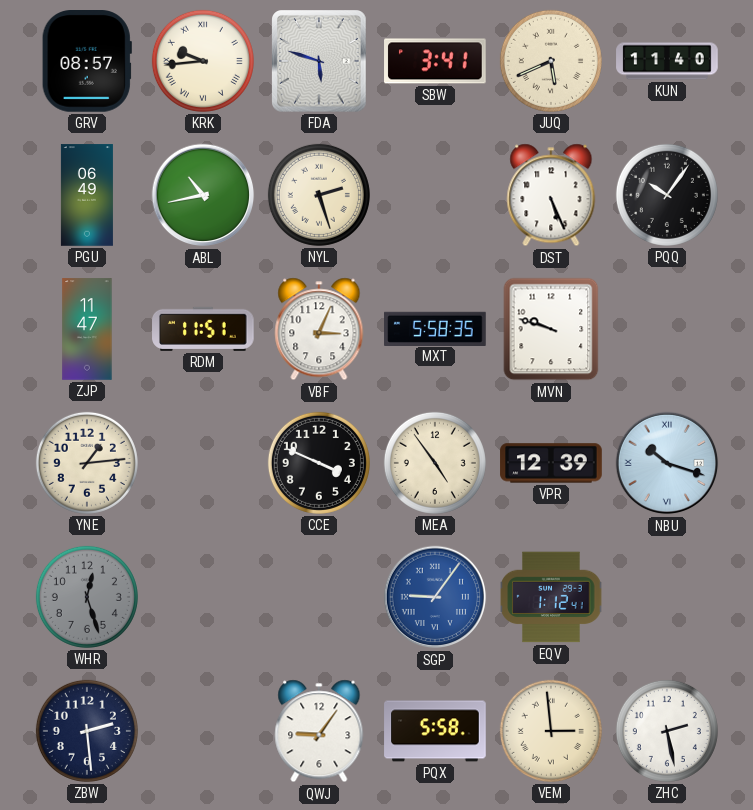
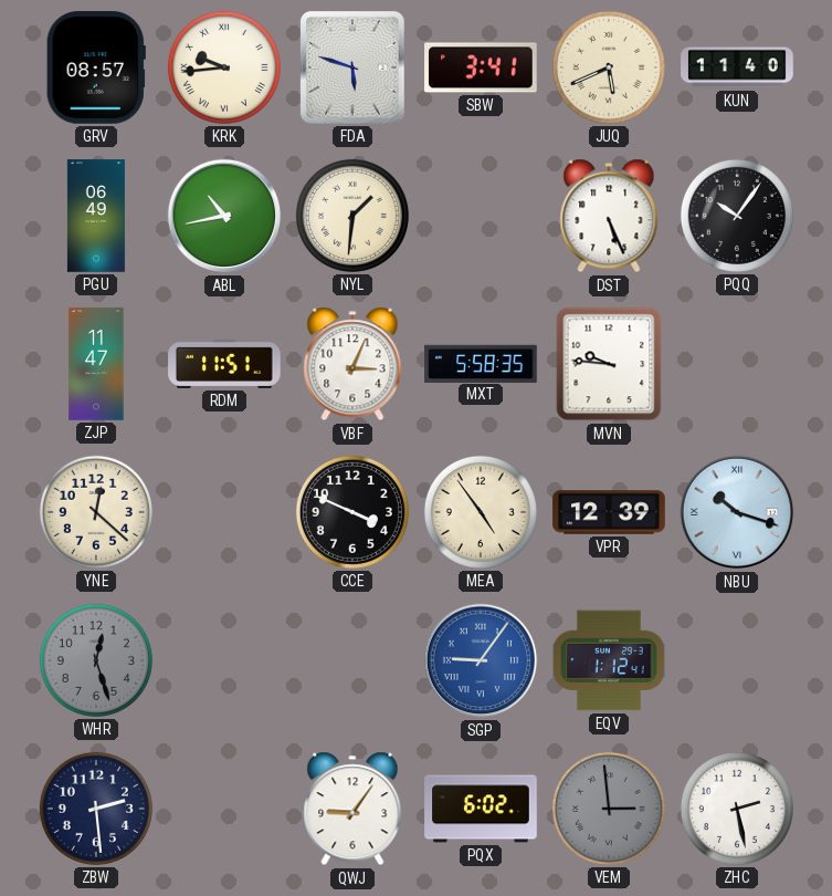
NYL: 2:27 -> 1:31
MVN: 9:48 -> 9:46
YNE: 1:14 -> 12:22
PQX: 5:58 -> 6:02
VEM dial: cream -> grey
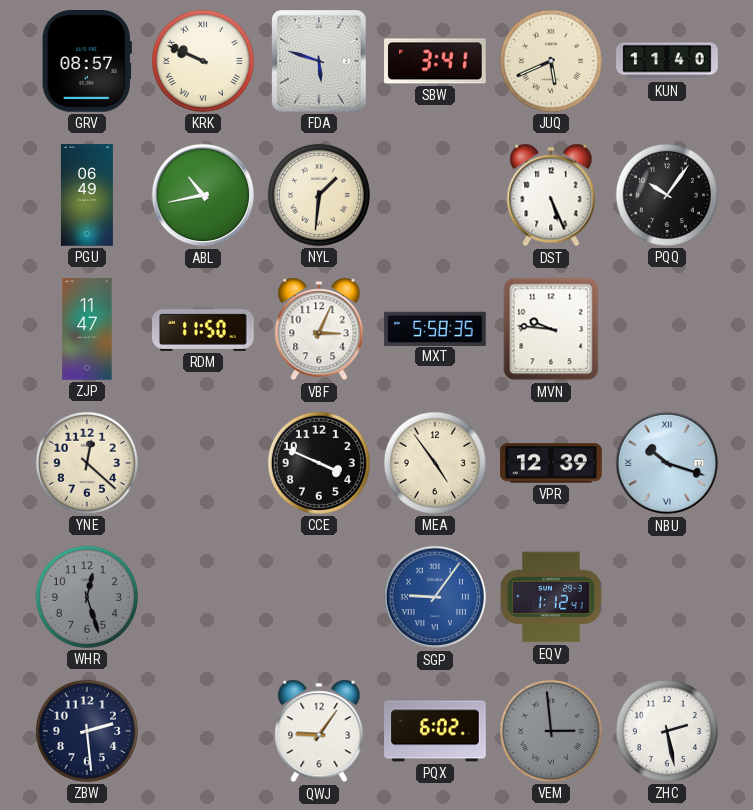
KRK: 9:44 -> 9:49
RDM: 11:51 -> 11:50
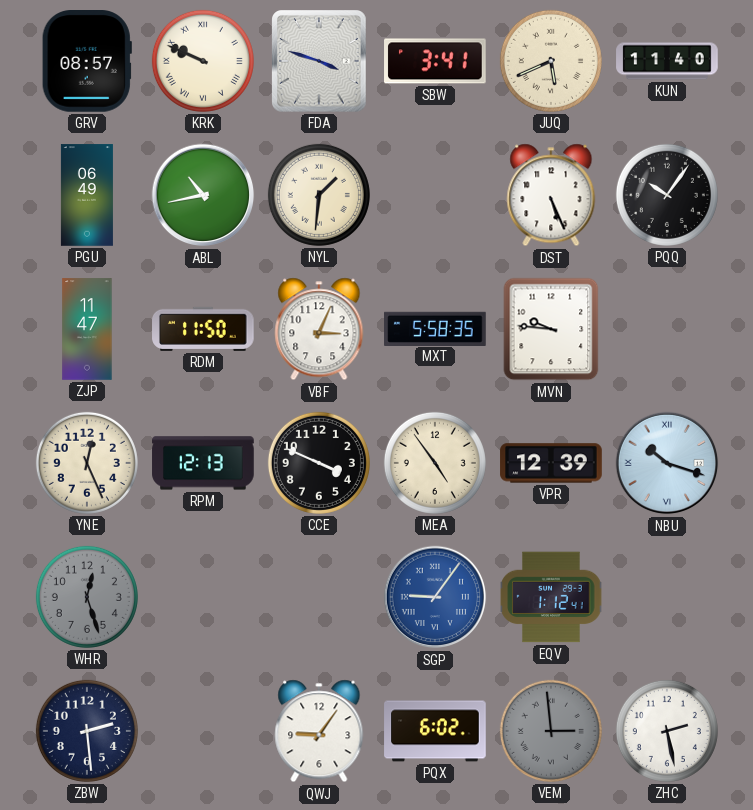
FDA: 5:48 -> 3:48
YNE: 12:22 -> 12:26
RPM: none -> 12:13
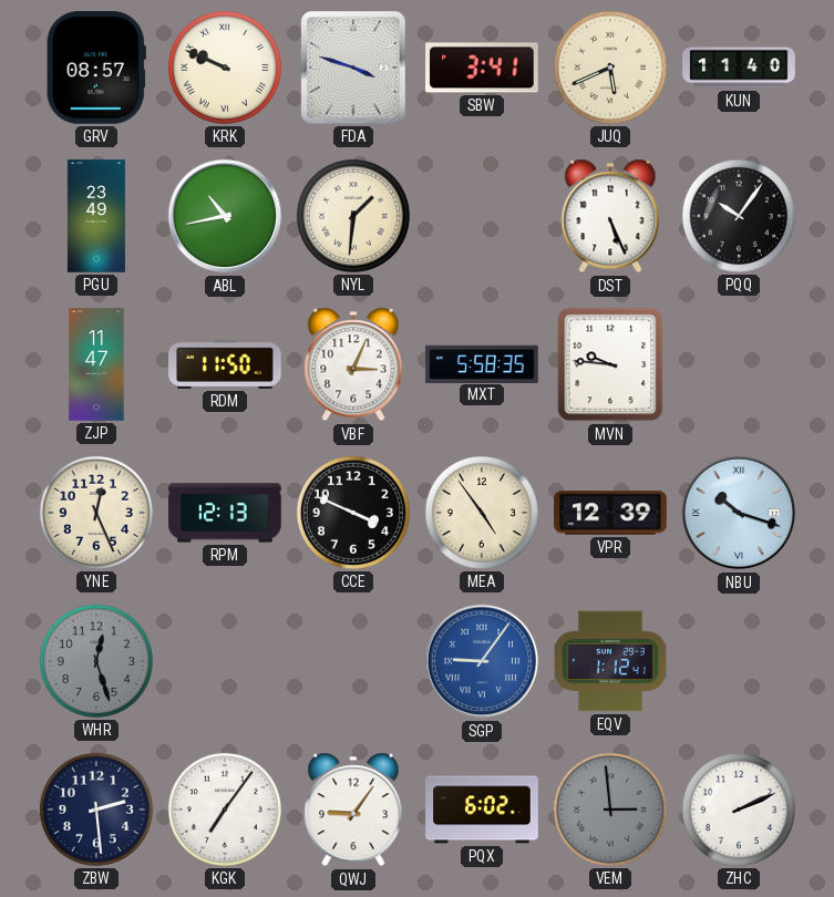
PGU: 06:49 -> 23:49
KGK: none -> 7:06
ZHC: 2:28 -> 2:11
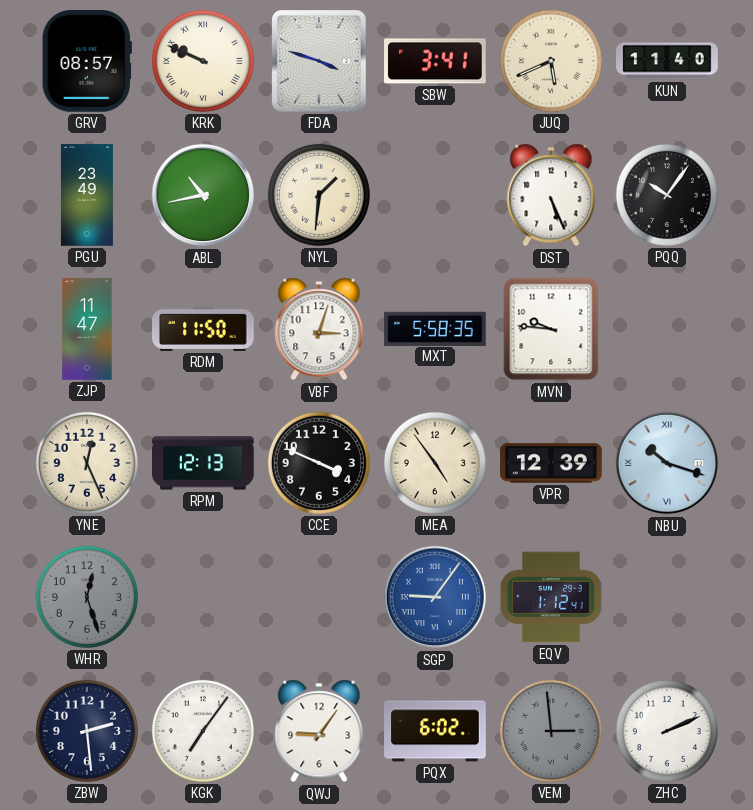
VBF: 3:04 -> 3:03
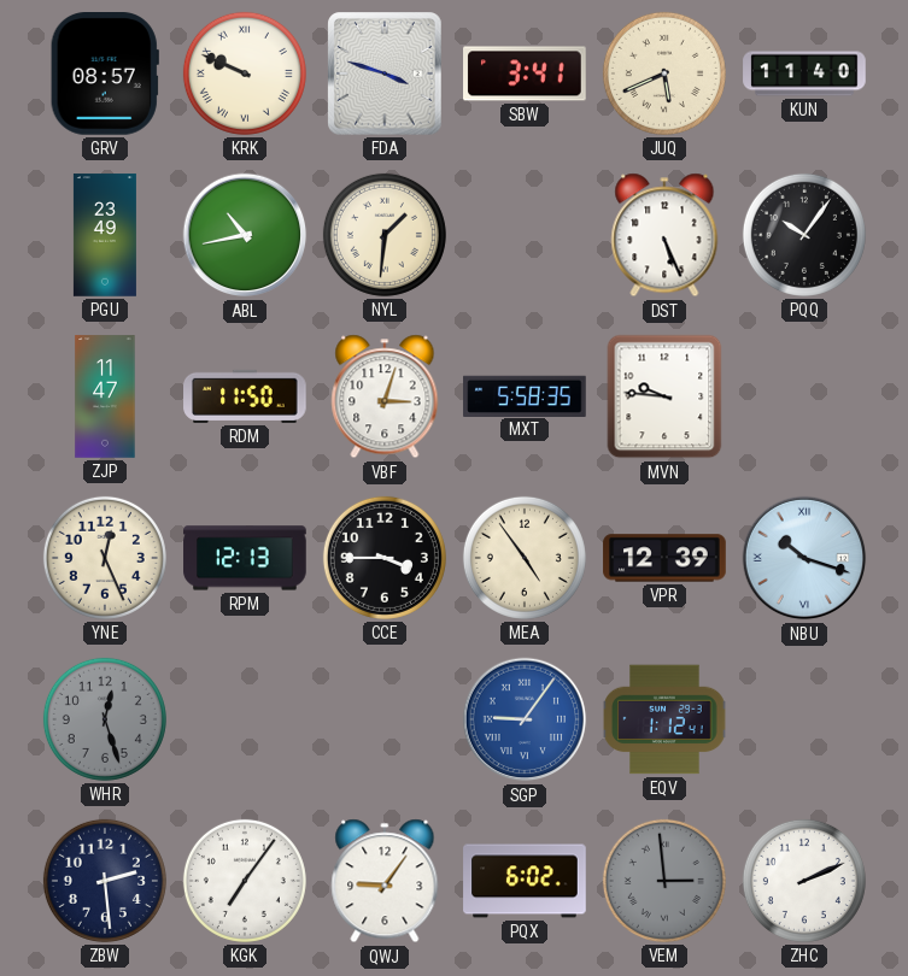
CCE: 3:49 -> 3:45
